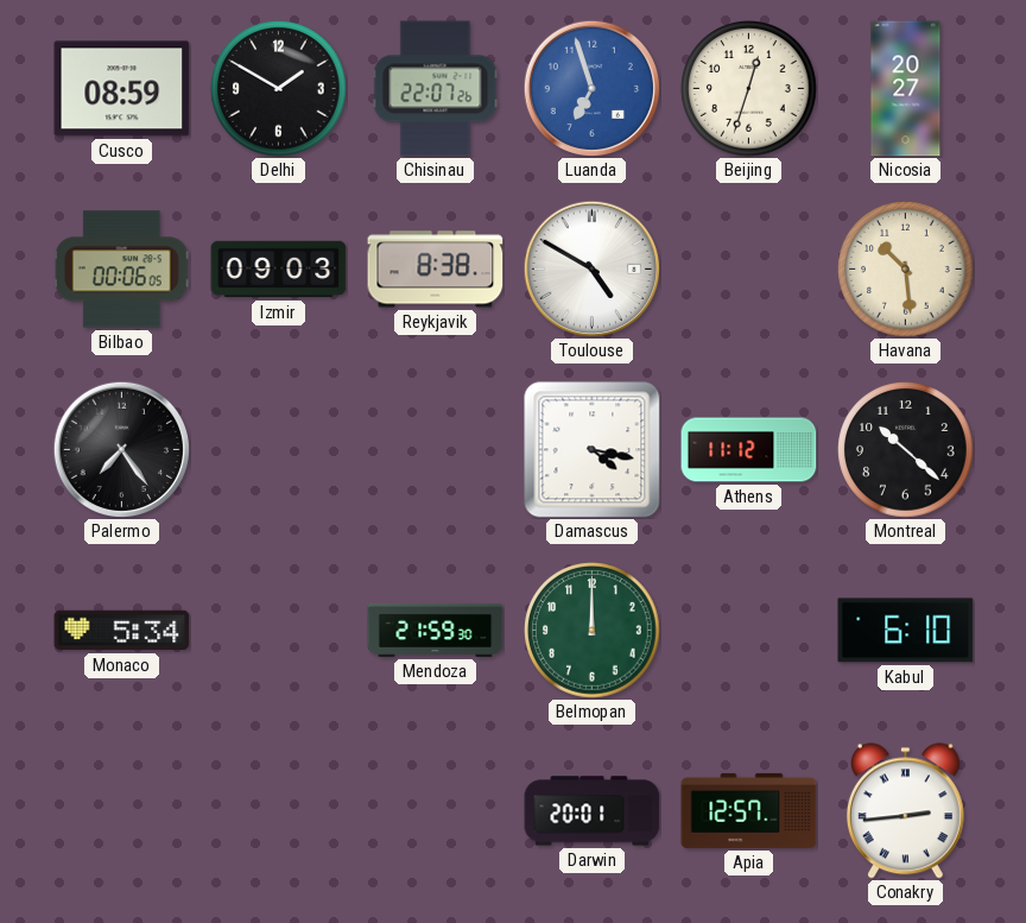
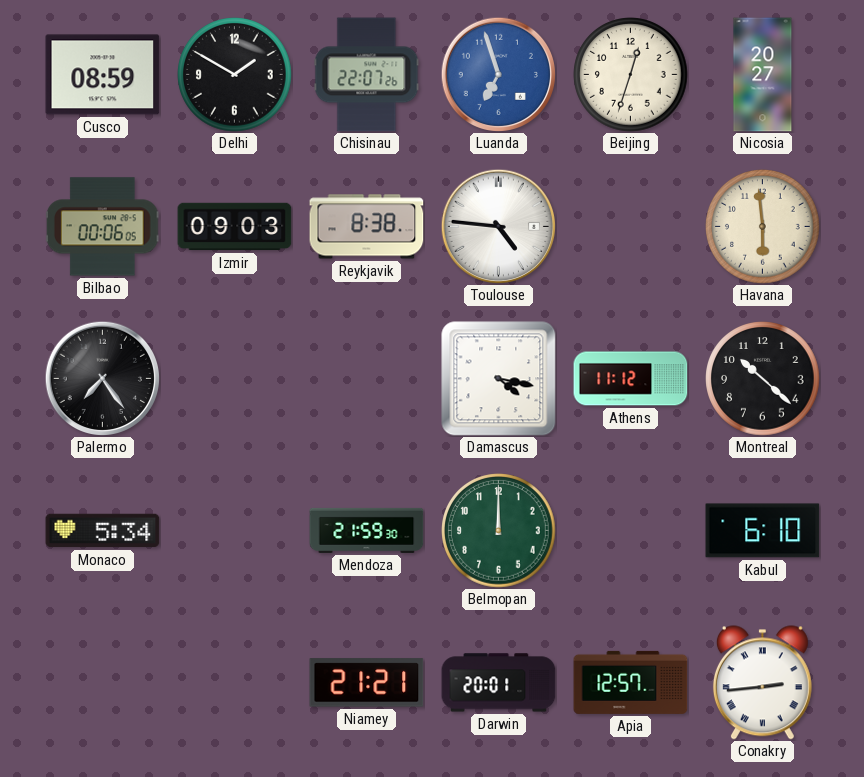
Toulouse: 4:50 -> 4:46
Havana: 10:29 -> 5:59
Niamey: none -> 21:21
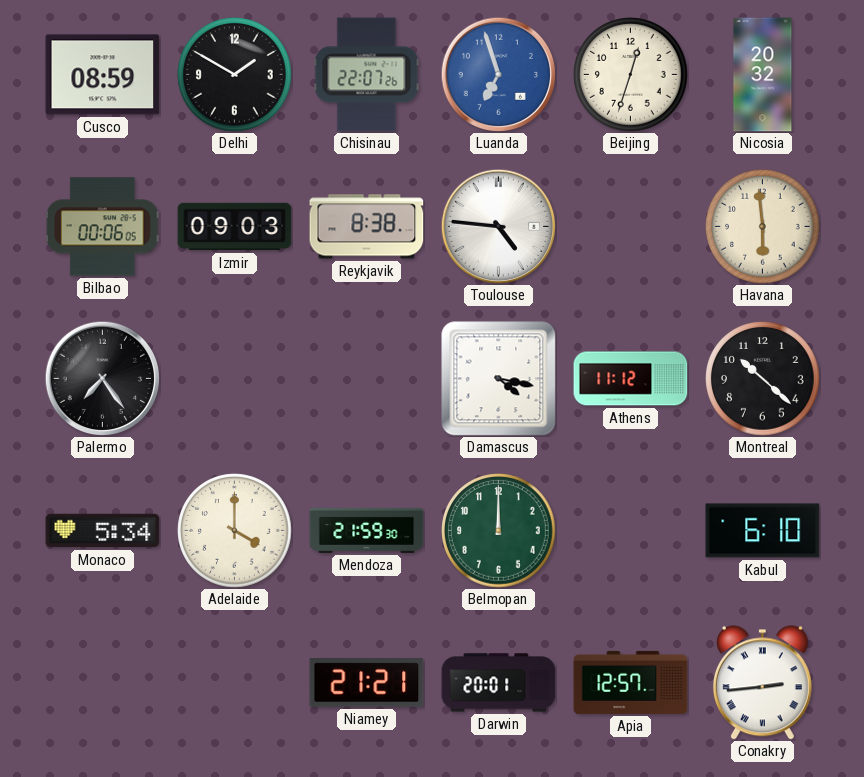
Nicosia: 20:27 -> 20:32
Adelaide: none -> 4:00
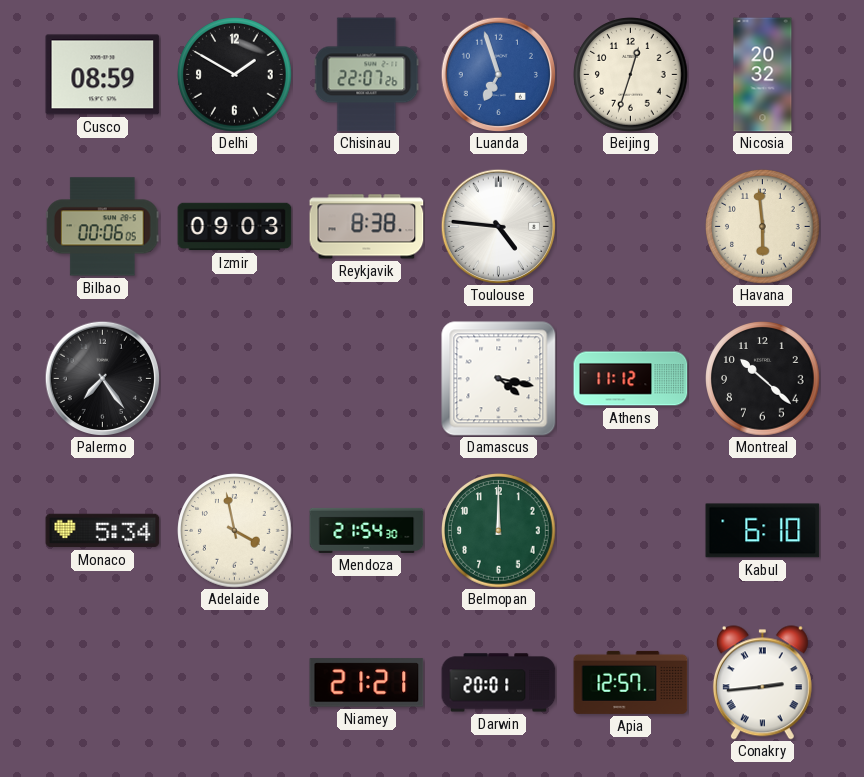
Adelaide: 4:00 -> 3:58
Mendoza: 21:59 -> 21:54
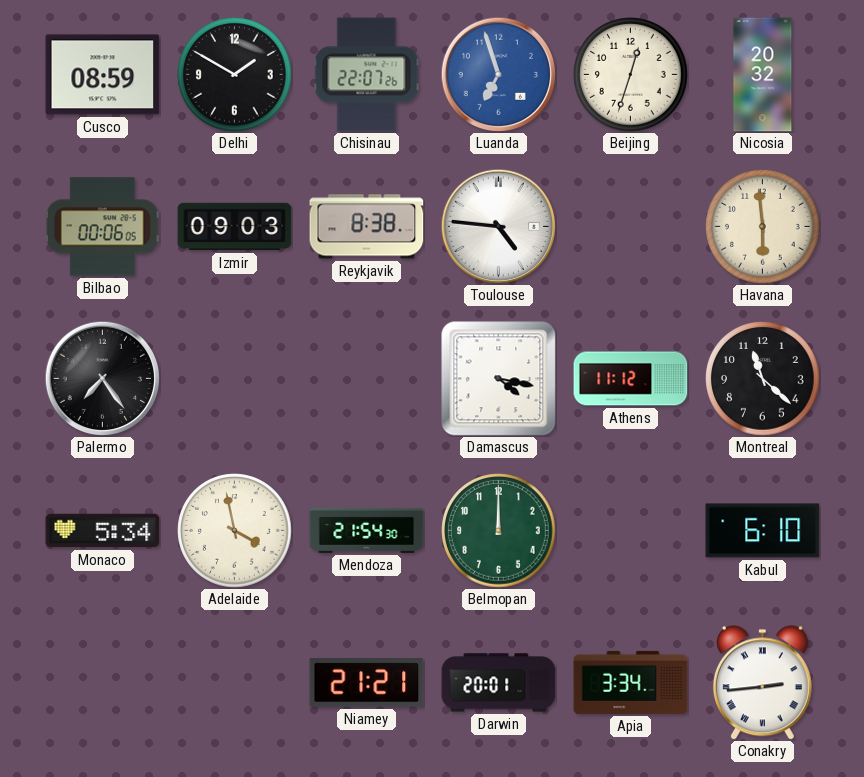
Montreal: 10:22 -> 11:22
Apia: 12:57 -> 3:34
